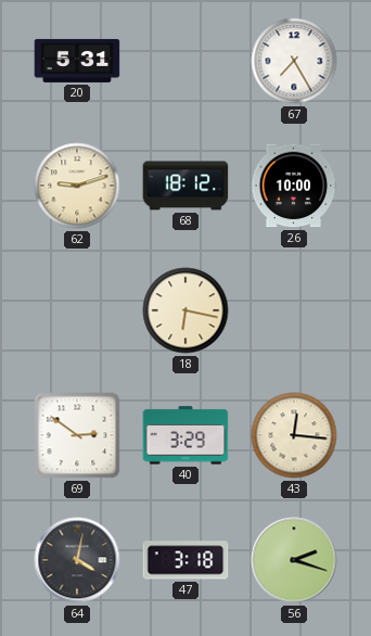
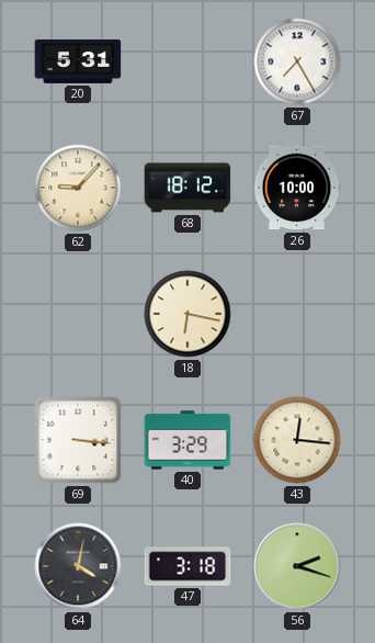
62: 9:12 -> 9:07
69: 2:51 -> 3:16
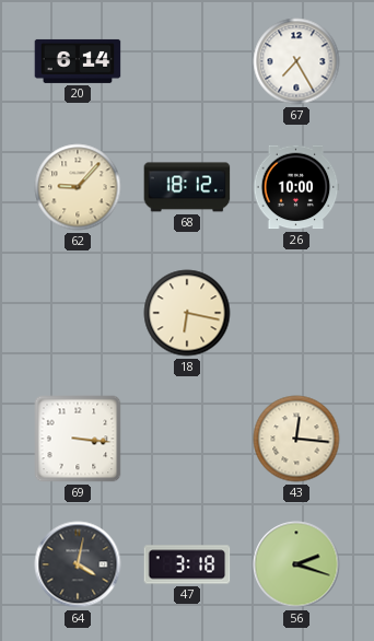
20: 5:31 -> 6:14
40: 3:29 -> none
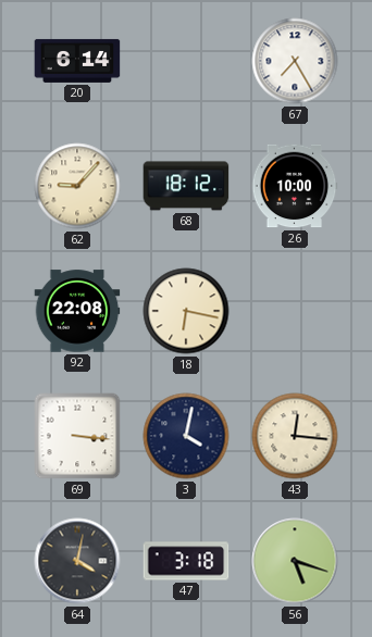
92: none -> 22:08
3: none -> 4:02
56: 2:18 -> 5:18
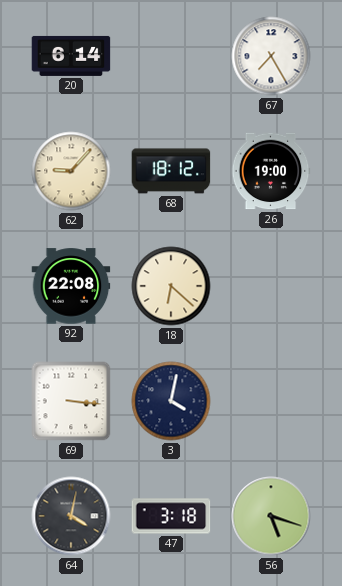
26: 10:00 -> 19:00
18: 6:17 -> 6:22
43: 12:16 -> none
